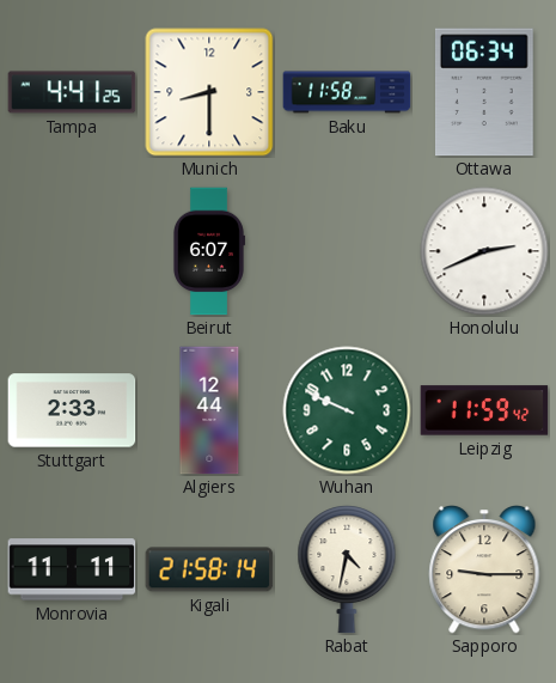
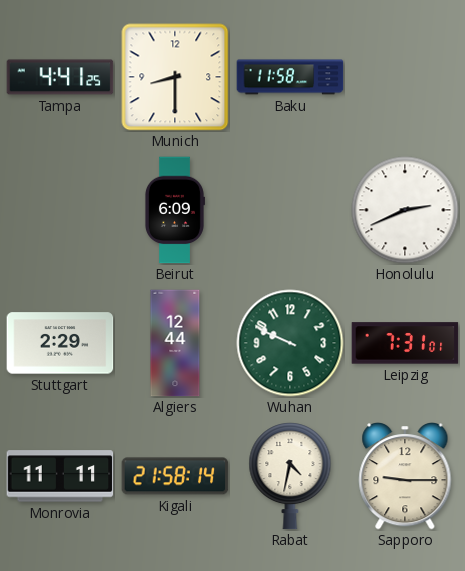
Ottawa: 06:34 -> none
Beirut: 6:07 -> 6:09
Stuttgart: 2:33 -> 2:29
Leipzig: 11:59 -> 7:31
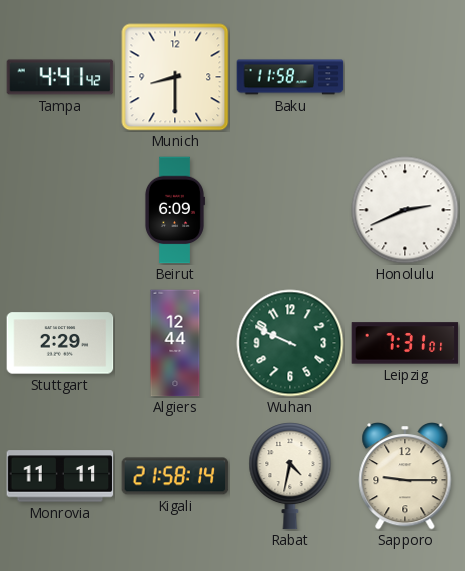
Tampa: 4:41:25 -> 4:41:42
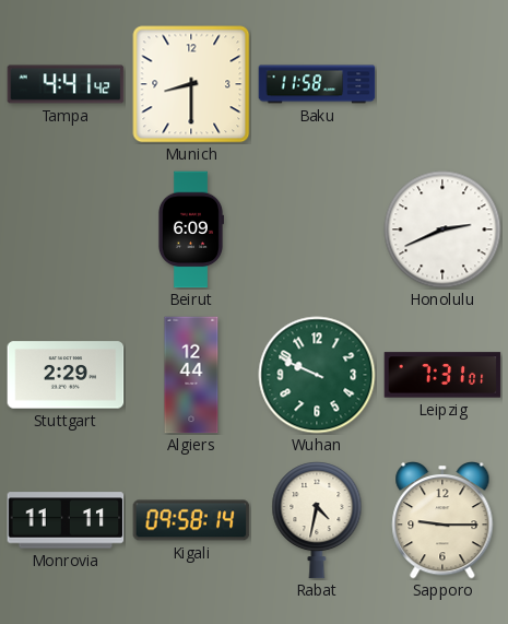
Kigali: 21:58 -> 09:58
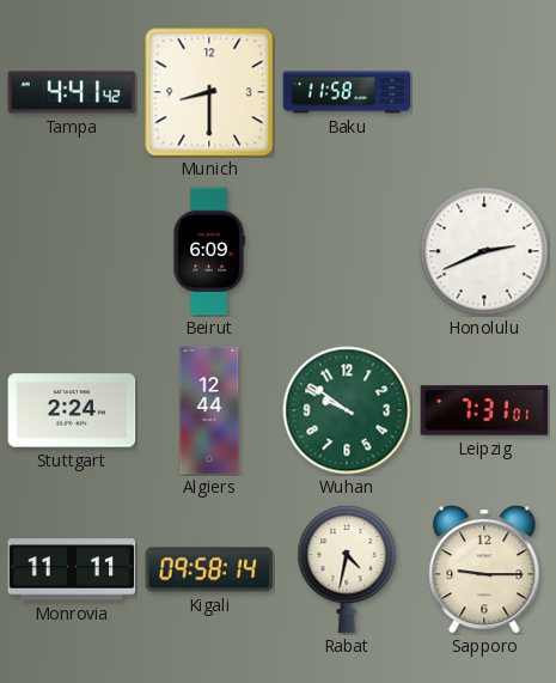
Stuttgart: 2:29 -> 2:24
Wuhan: 9:49 -> 9:51
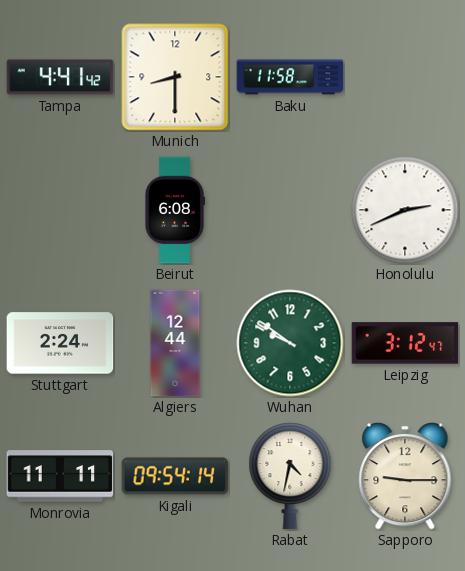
Beirut: 6:09 -> 6:08
Leipzig: 7:31 -> 3:12
Kigali: 09:58 -> 09:54
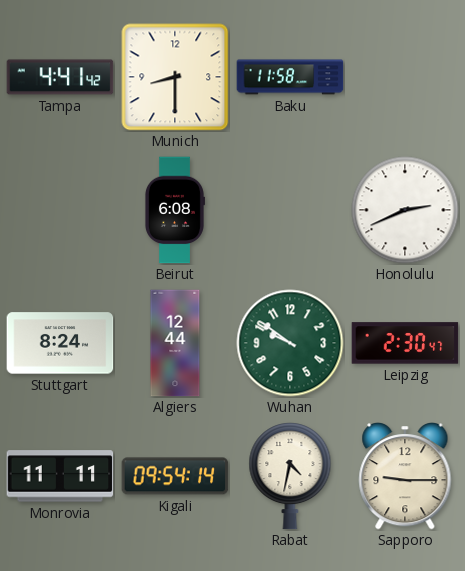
Stuttgart: 2:24 -> 8:24
Leipzig: 3:12 -> 2:30
